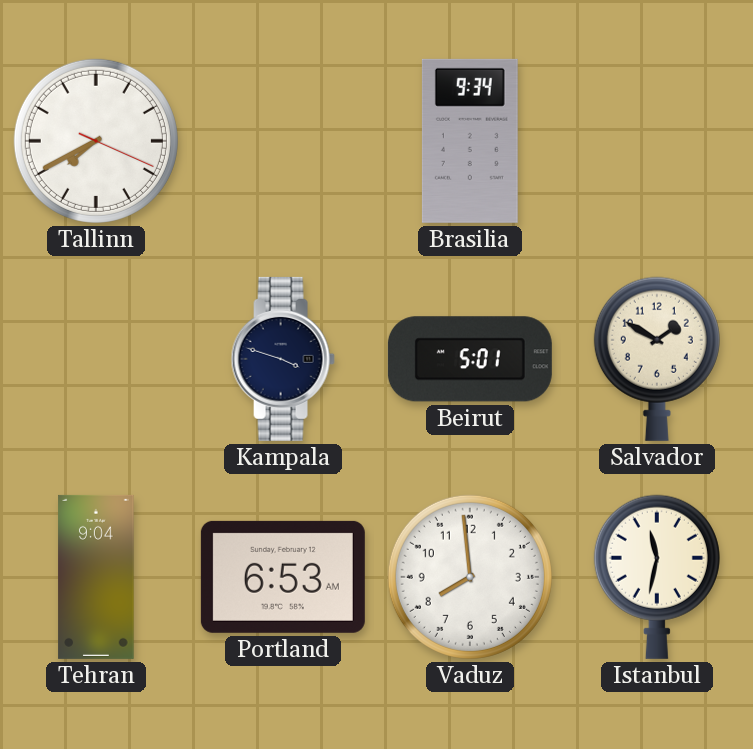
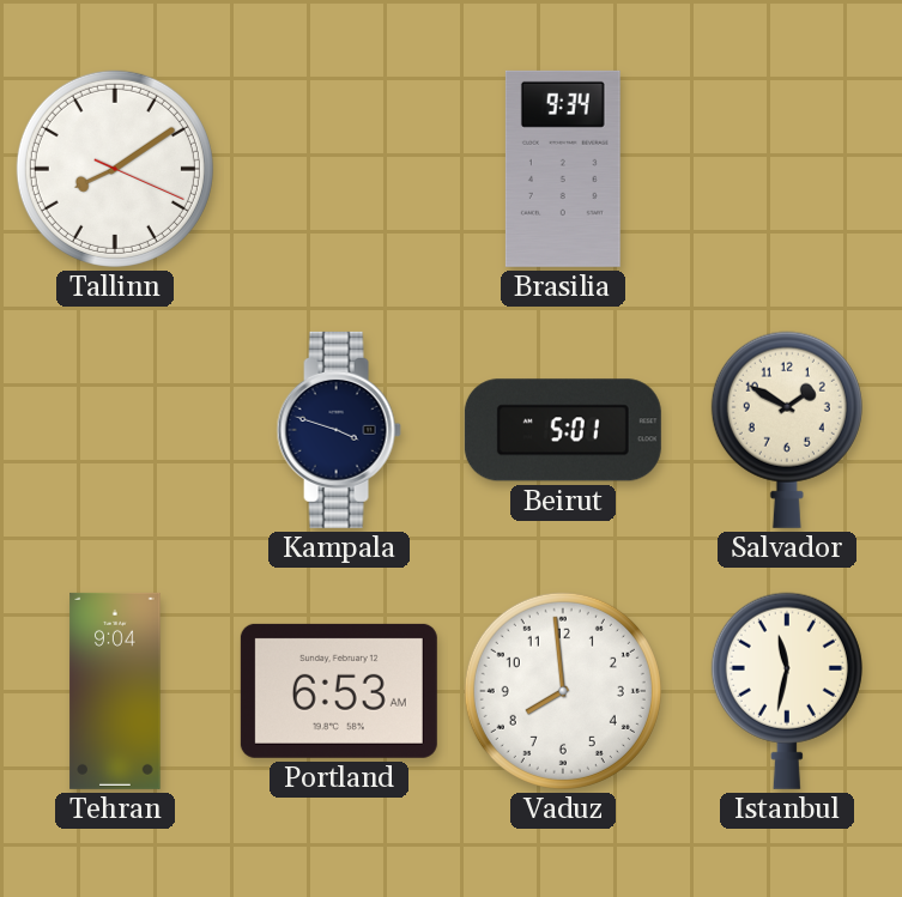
Tallinn: 7:40 -> 8:09
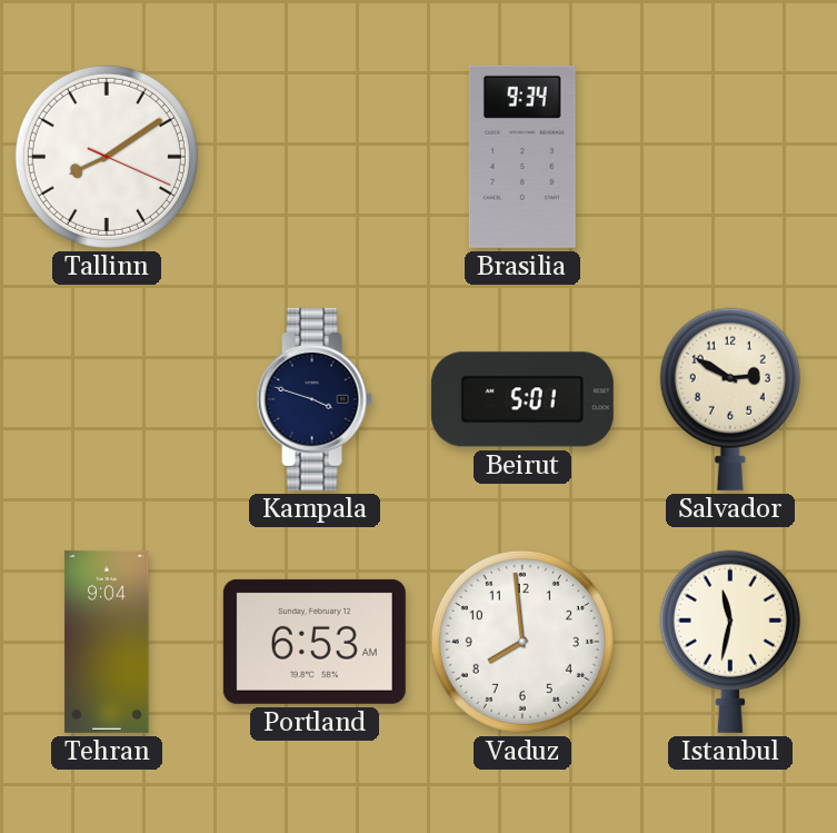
Salvador: 1:50 -> 2:50
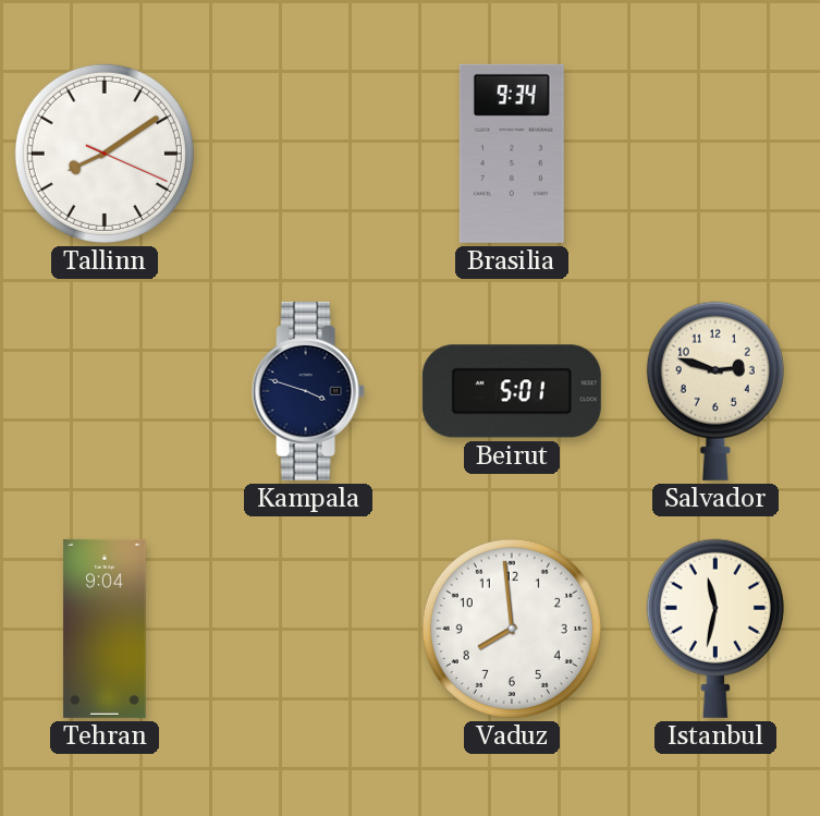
Salvador: 2:50 -> 2:48
Portland: 6:53 -> none
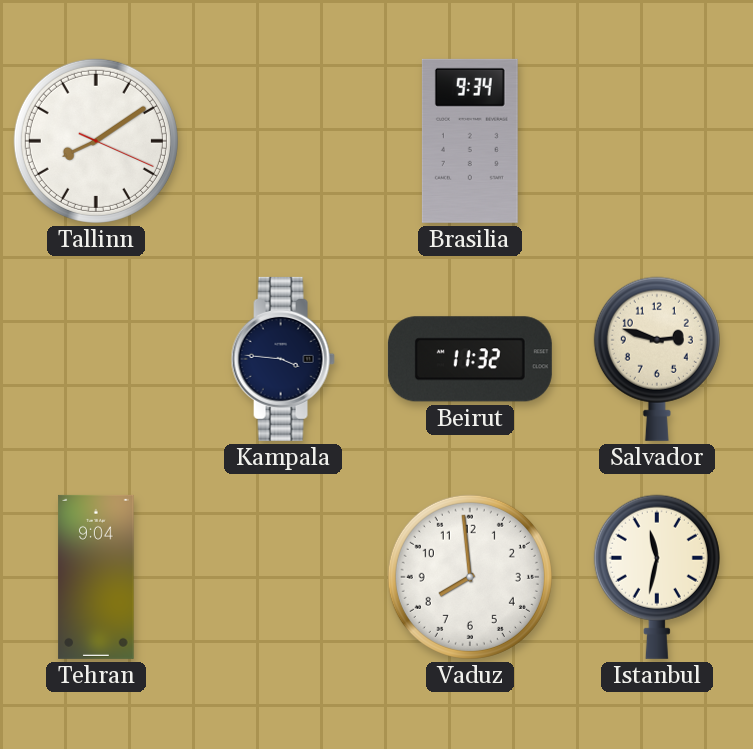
Kampala: 3:48 -> 3:46
Beirut: 5:01 -> 11:32
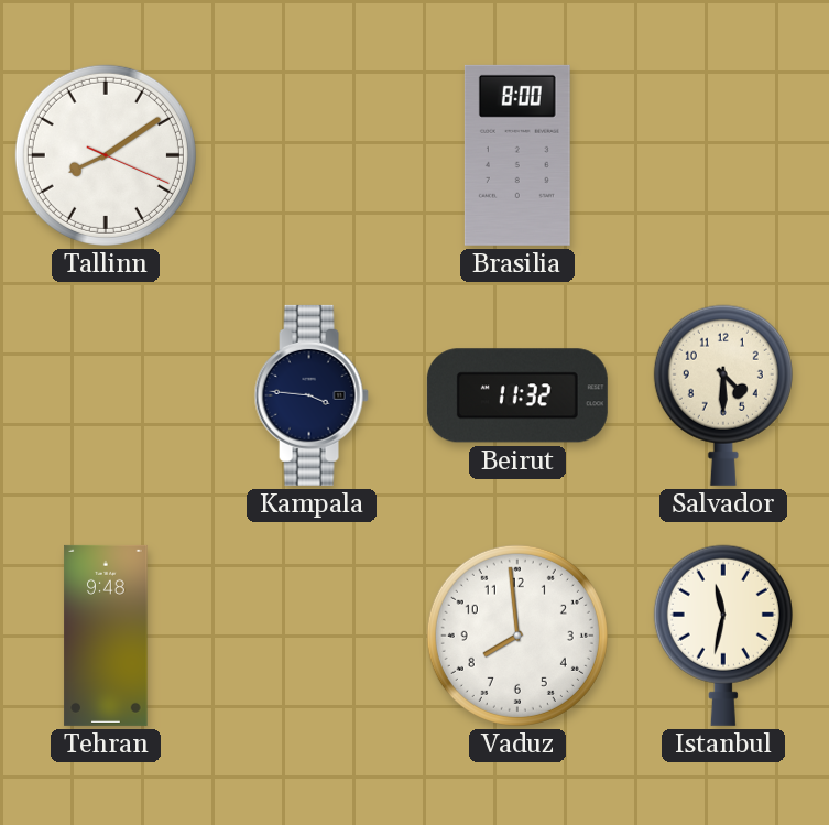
Brasilia: 9:34 -> 8:00
Salvador: 2:48 -> 4:30
Tehran: 9:04 -> 9:48
